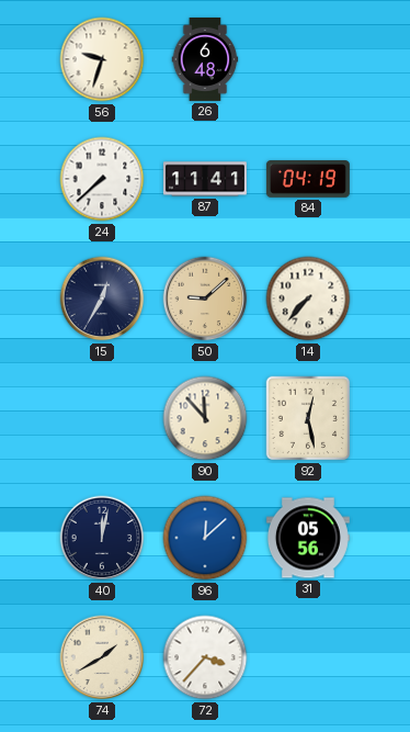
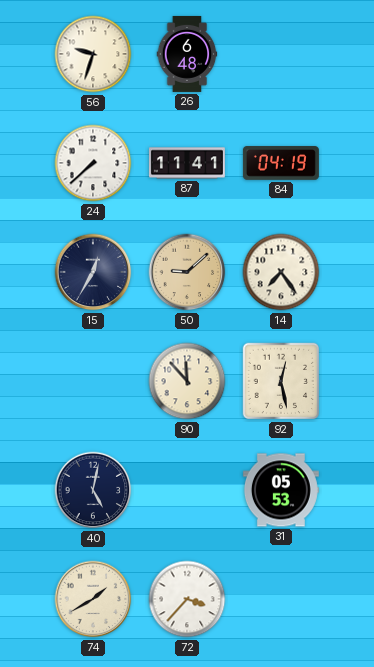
14: 7:37 -> 7:24
40: 12:02 -> 5:02
96: 12:08 -> none
31: 05:56 -> 05:53
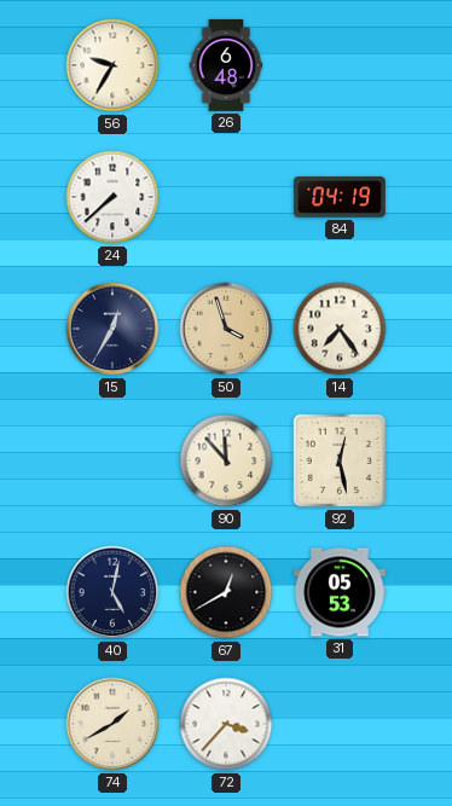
56: 9:33 -> 9:35
87: 11:41 -> none
50: 9:08 -> 3:57
67: none -> 12:40
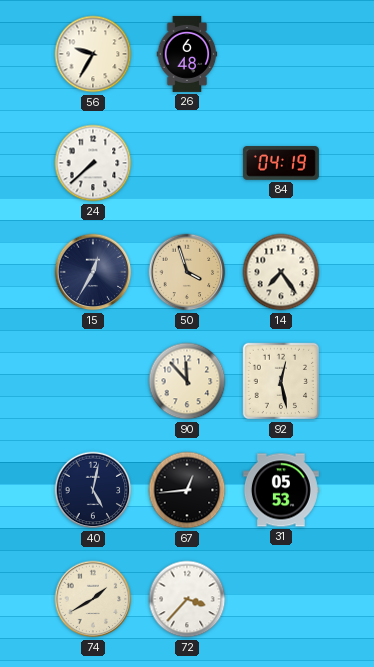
67: 12:40 -> 12:44
